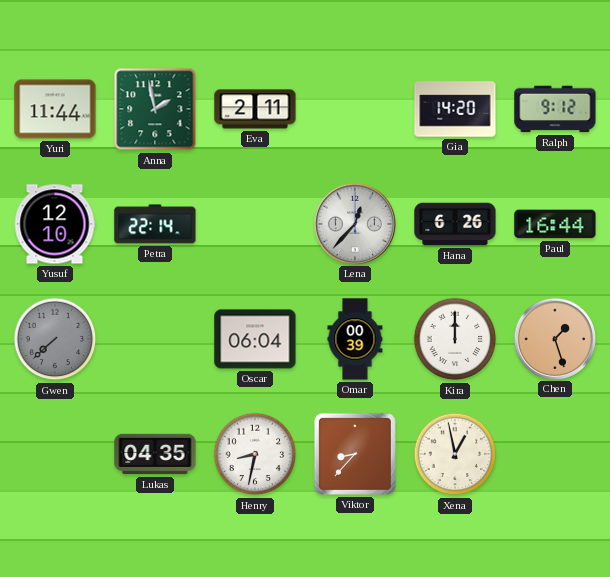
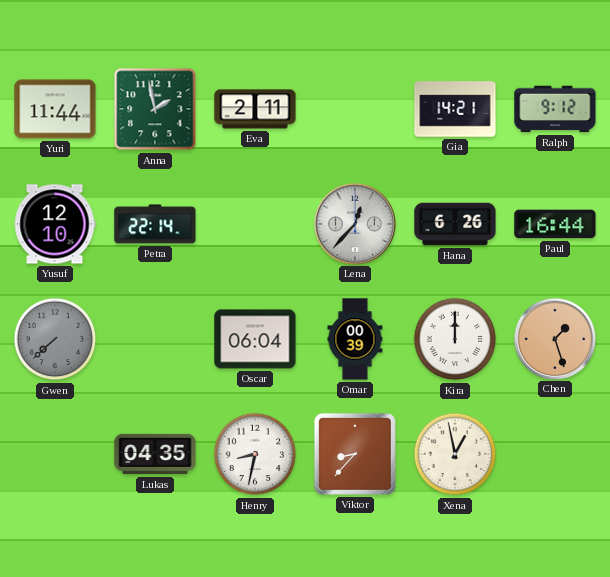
Gia: 14:20 -> 14:21
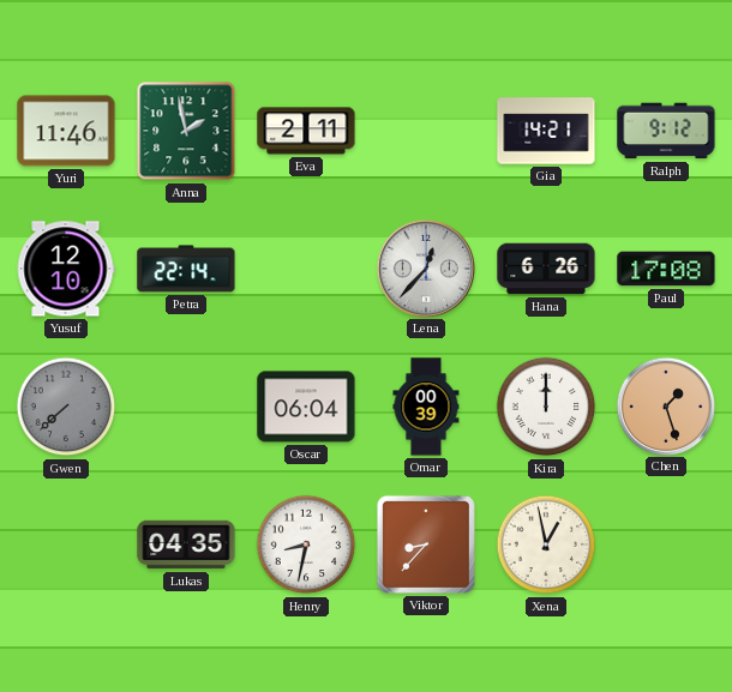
Yuri: 11:44 -> 11:46
Paul: 16:44 -> 17:08
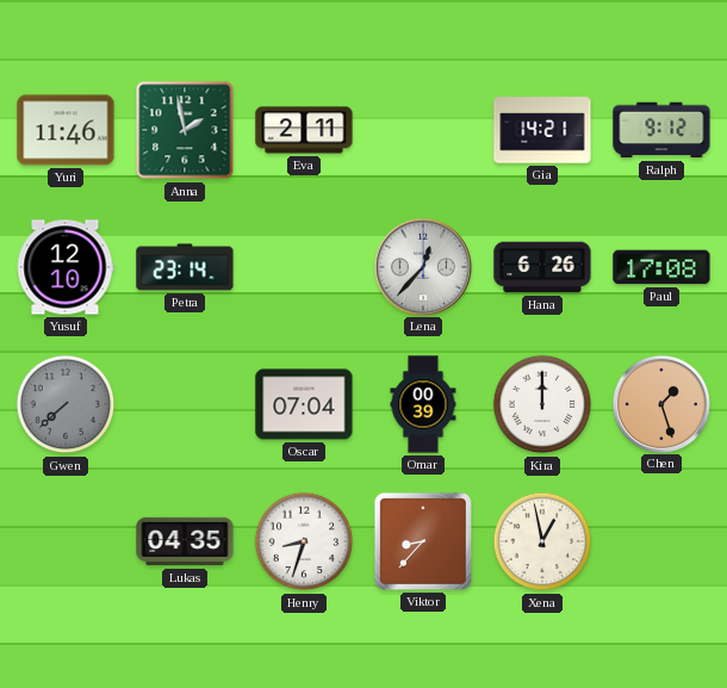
Petra: 22:14 -> 23:14
Oscar: 06:04 -> 07:04
Henry: 8:32 -> 8:33
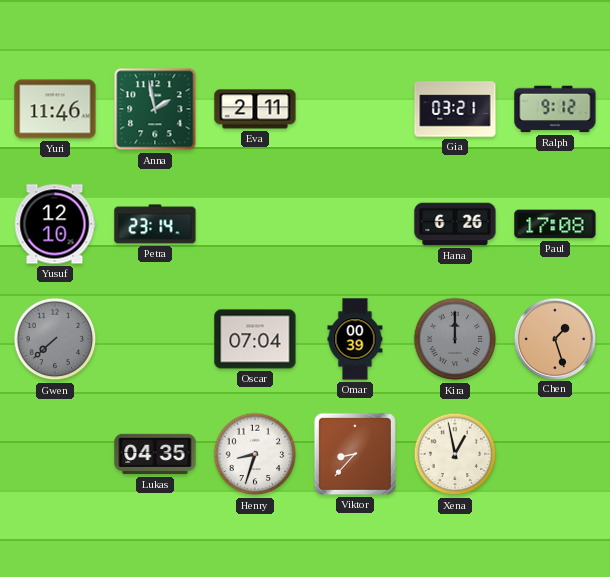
Gia: 14:21 -> 03:21
Lena: 12:37 -> none
Kira dial: white -> grey
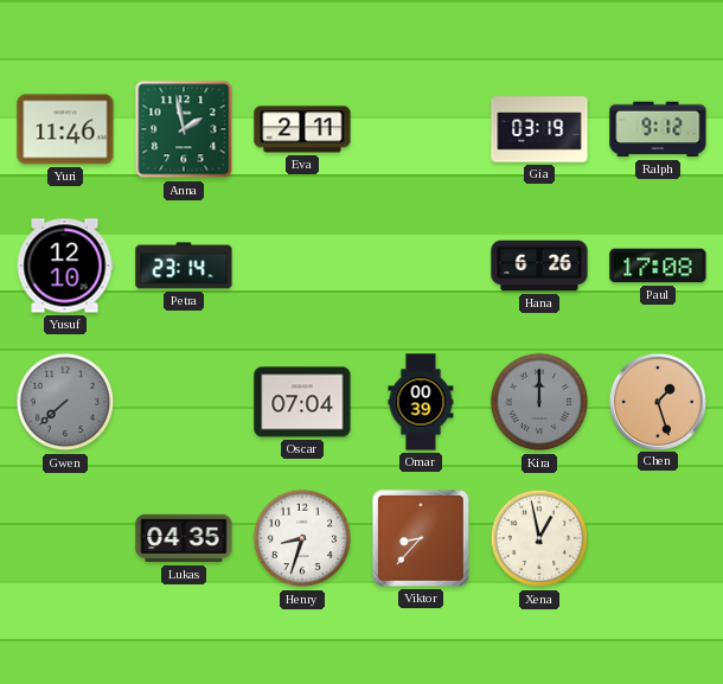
Gia: 03:21 -> 03:19
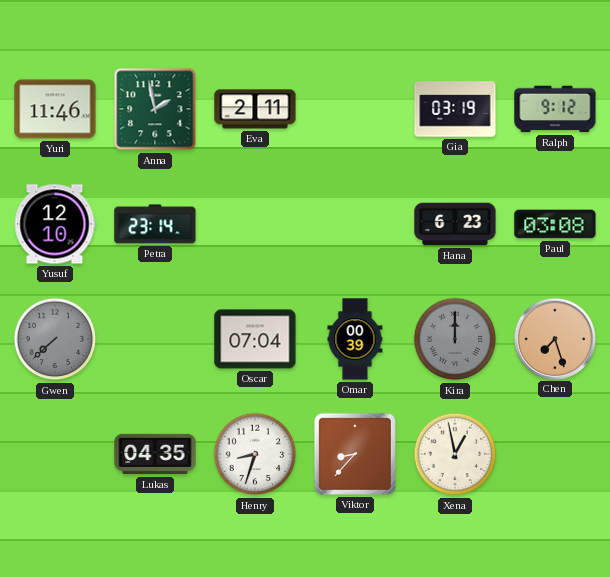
Hana: 6:26 -> 6:23
Paul: 17:08 -> 03:08
Chen: 1:27 -> 7:27
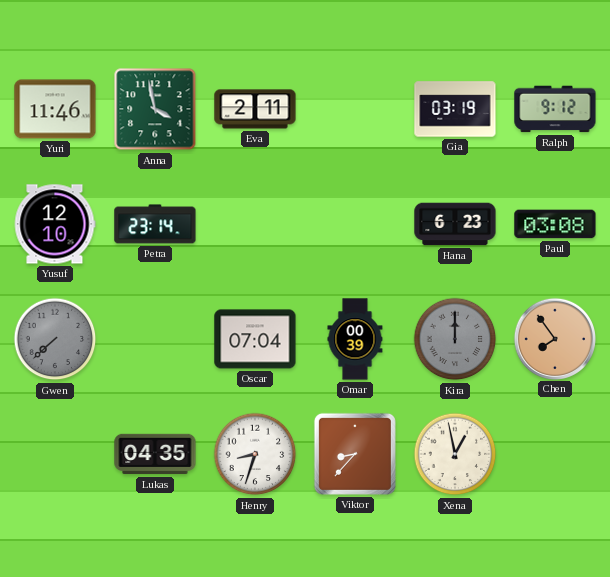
Anna: 1:58 -> 3:58
Chen: 7:27 -> 7:54
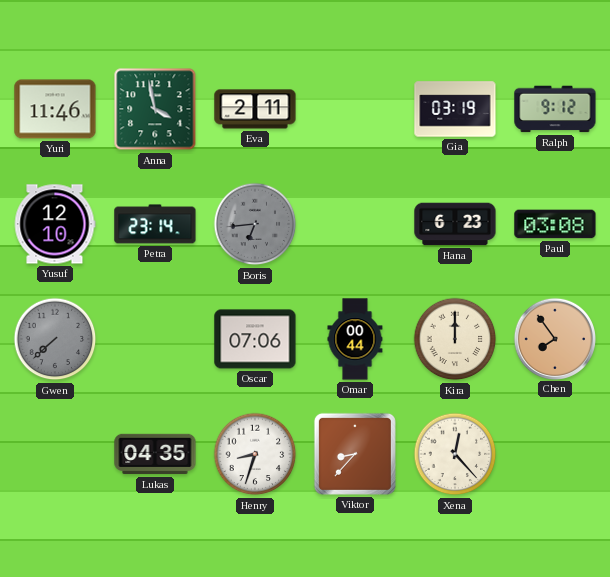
Boris: none -> 6:44
Oscar: 07:04 -> 07:06
Omar: 00:39 -> 00:44
Kira dial: grey -> cream
Xena: 12:58 -> 12:23
